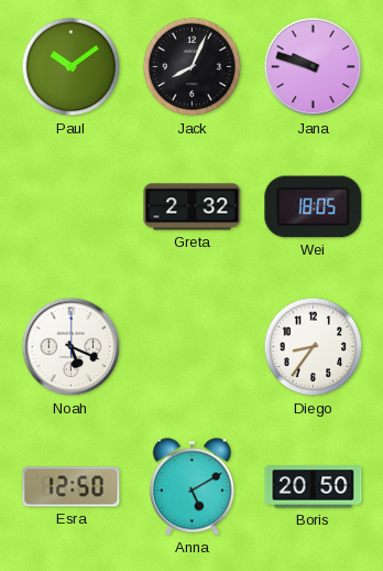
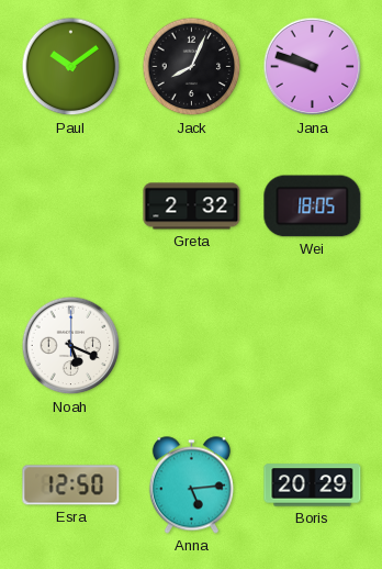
Diego: 8:36 -> none
Anna: 5:10 -> 5:14
Boris: 20:50 -> 20:29
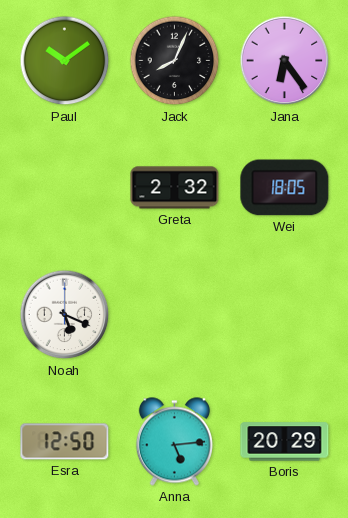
Jana: 9:48 -> 6:24
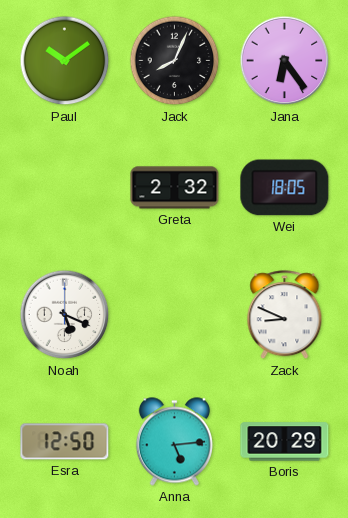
Zack: none -> 8:49
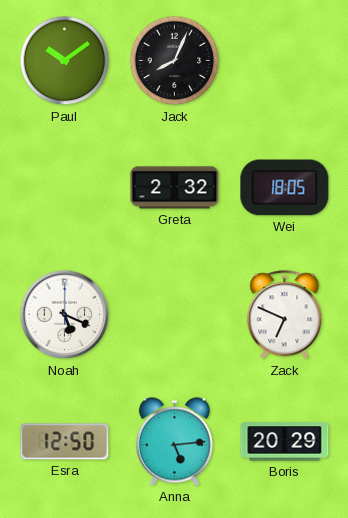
Jana: 6:24 -> none
Zack: 8:49 -> 6:49
